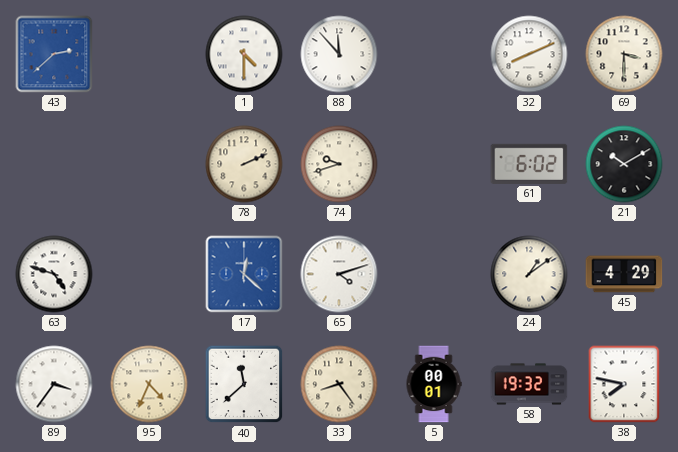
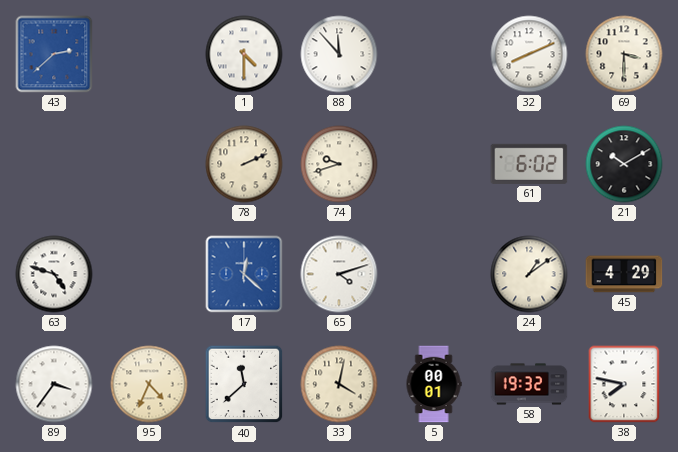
33: 8:24 -> 4:02
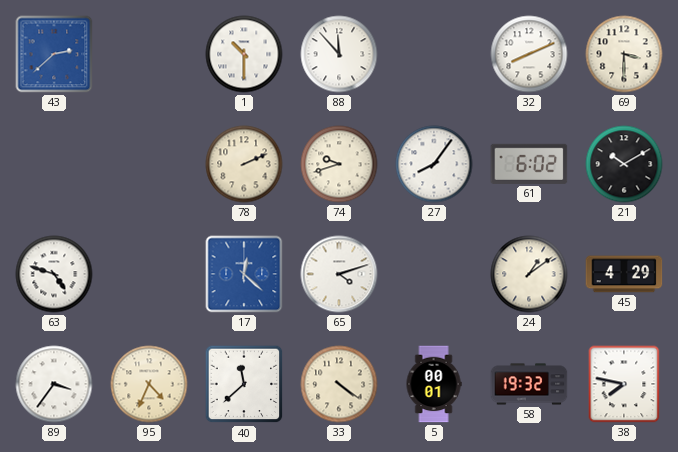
1: 4:30 -> 10:30
27: none -> 8:06
33: 4:02 -> 4:21
